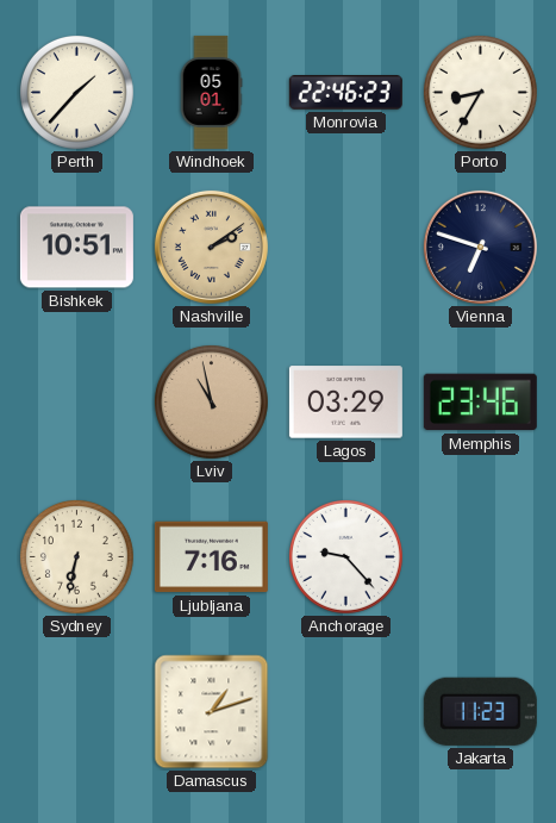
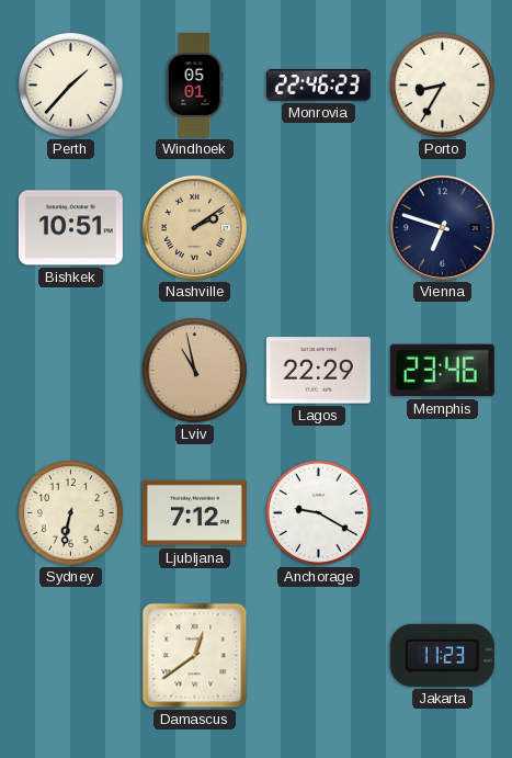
Lagos: 03:29 -> 22:29
Ljubljana: 7:16 -> 7:12
Anchorage: 9:23 -> 9:20
Damascus: 1:12 -> 12:39
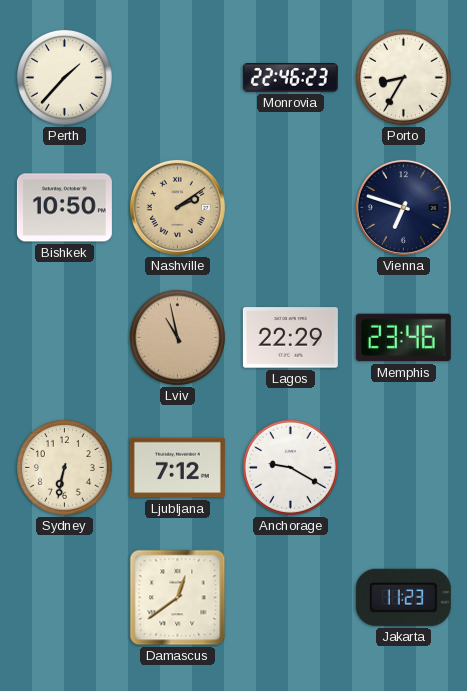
Windhoek: 05:01 -> none
Bishkek: 10:51 -> 10:50
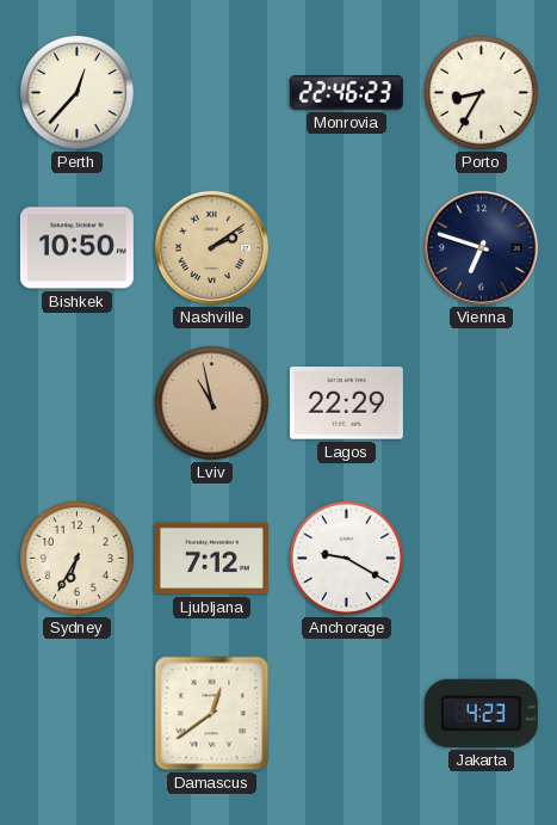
Perth: 1:37 -> 12:37
Memphis: 23:46 -> none
Sydney: 6:32 -> 6:35
Jakarta: 11:23 -> 4:23
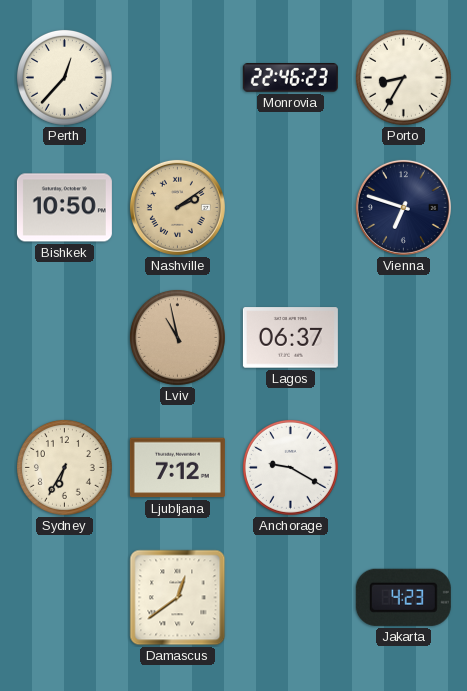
Lagos: 22:29 -> 06:37
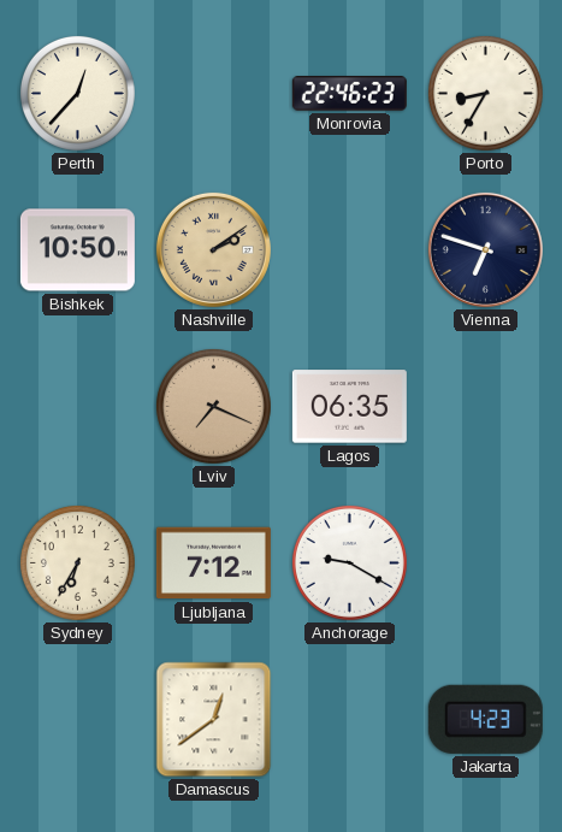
Lviv: 10:58 -> 7:19
Lagos: 06:37 -> 06:35
